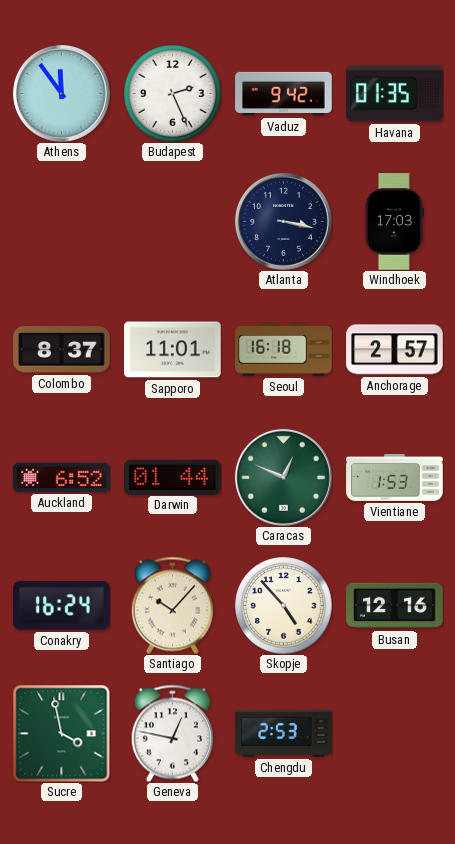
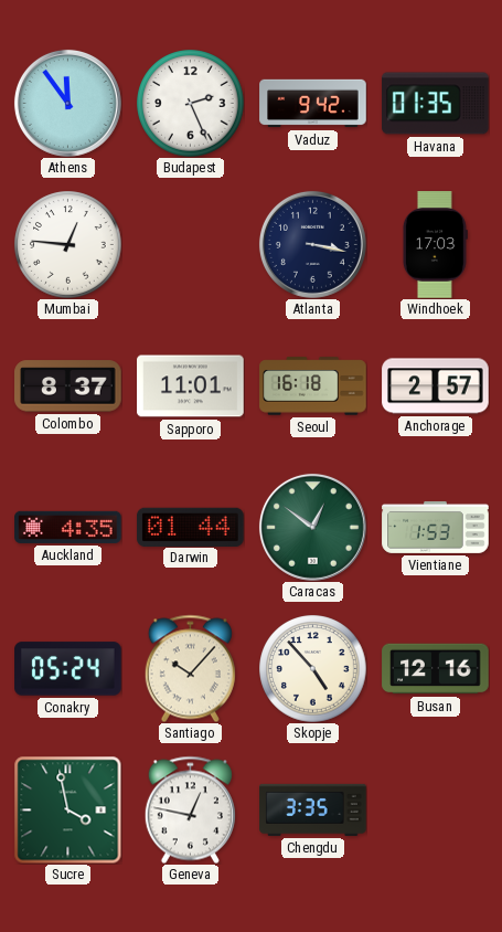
Mumbai: none -> 12:46
Auckland: 6:52 -> 4:35
Caracas: 12:49 -> 12:51
Conakry: 16:24 -> 05:24
Chengdu: 2:53 -> 3:35
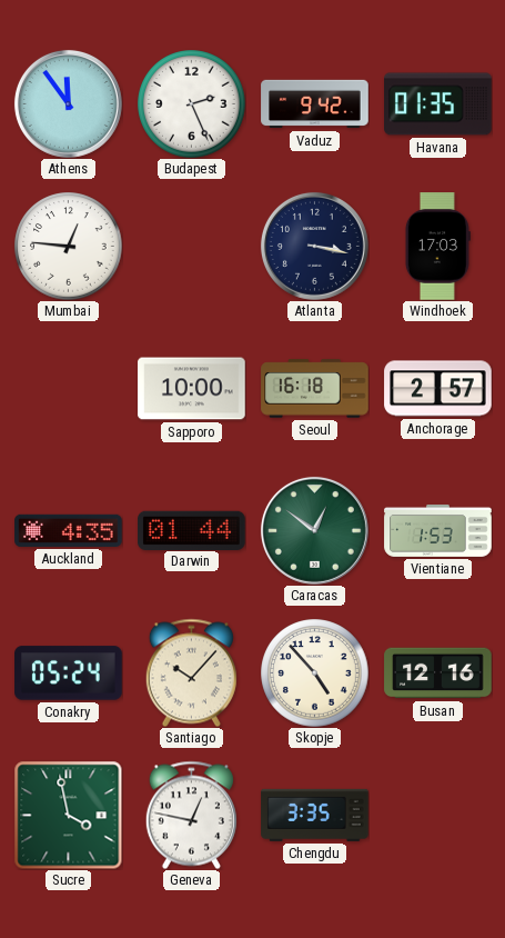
Colombo: 8:37 -> none
Sapporo: 11:01 -> 10:00
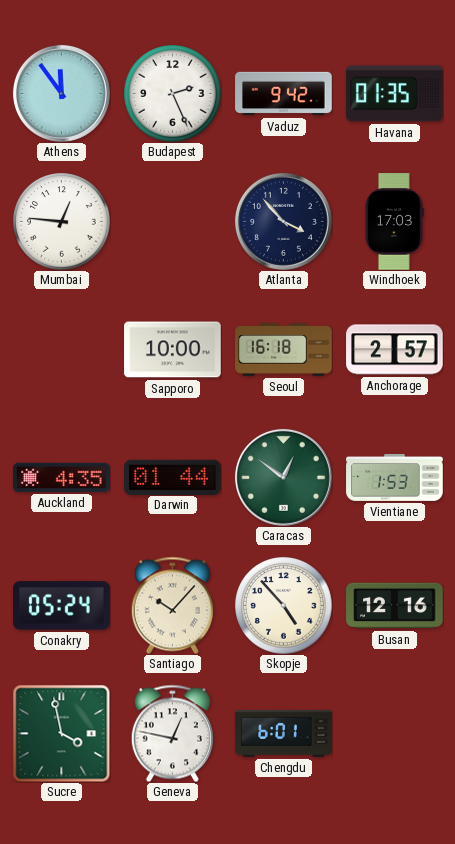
Atlanta: 3:17 -> 3:53
Chengdu: 3:35 -> 6:01
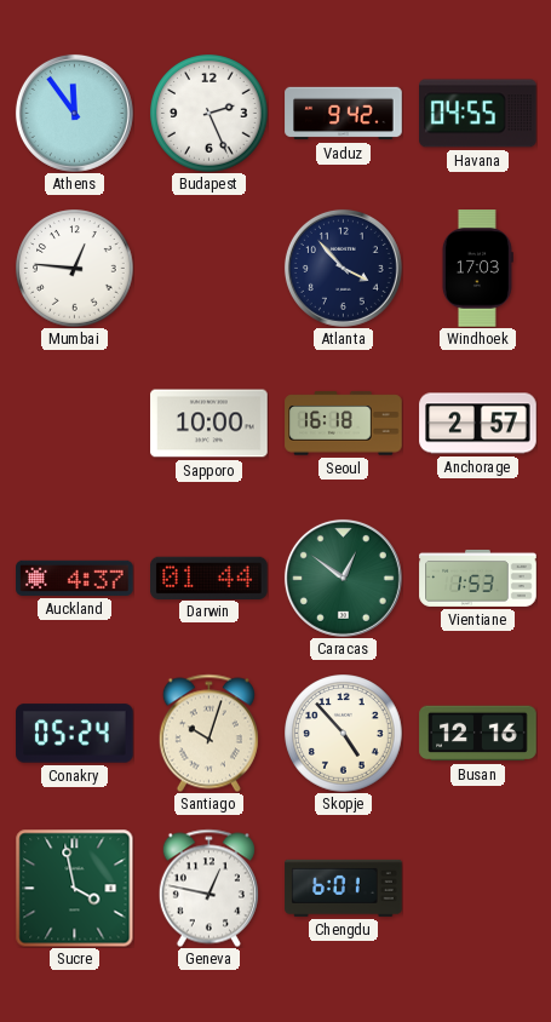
Havana: 01:35 -> 04:55
Auckland: 4:35 -> 4:37
Santiago: 10:07 -> 10:03
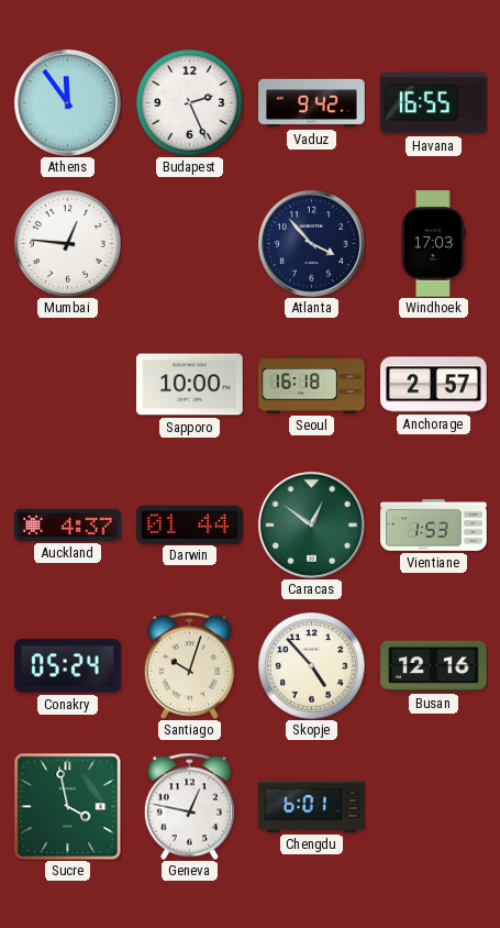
Havana: 04:55 -> 16:55
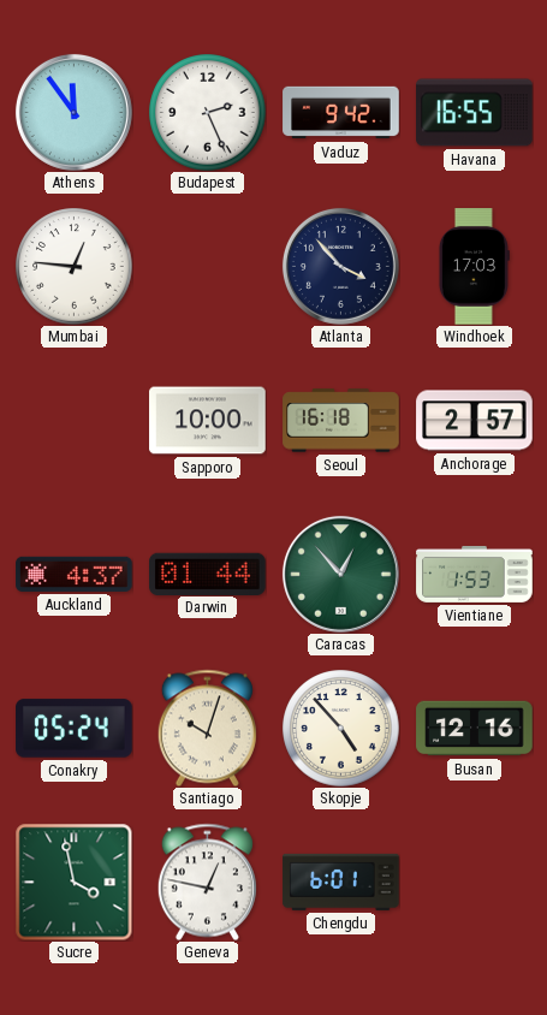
Caracas: 12:51 -> 12:53
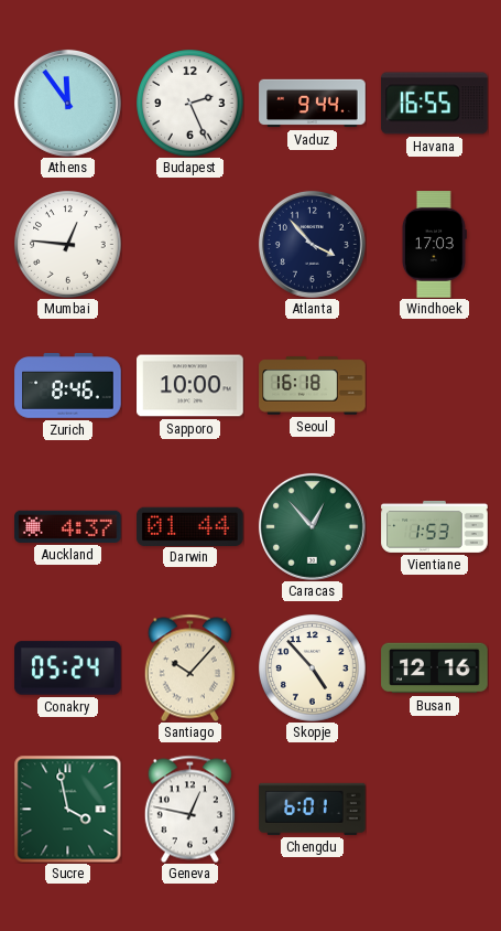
Vaduz: 9:42 -> 9:44
Zurich: none -> 8:46
Anchorage: 2:57 -> none
Santiago: 10:03 -> 10:07
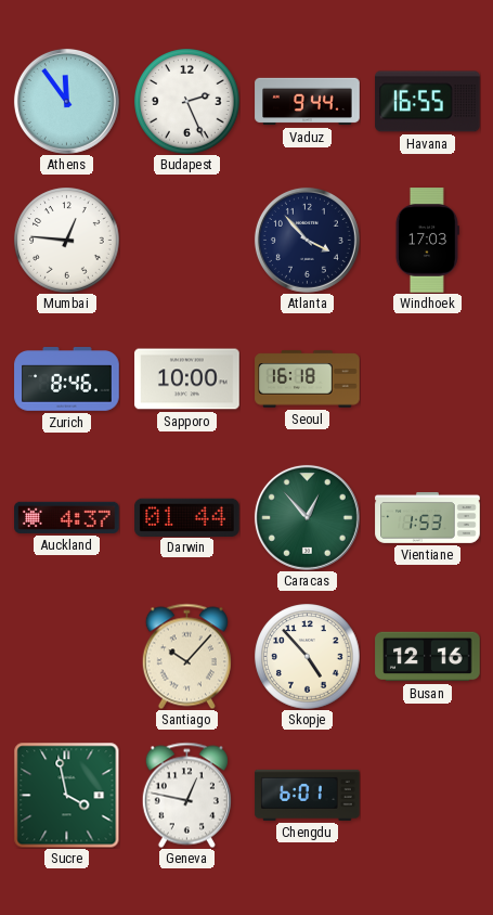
Conakry: 05:24 -> none
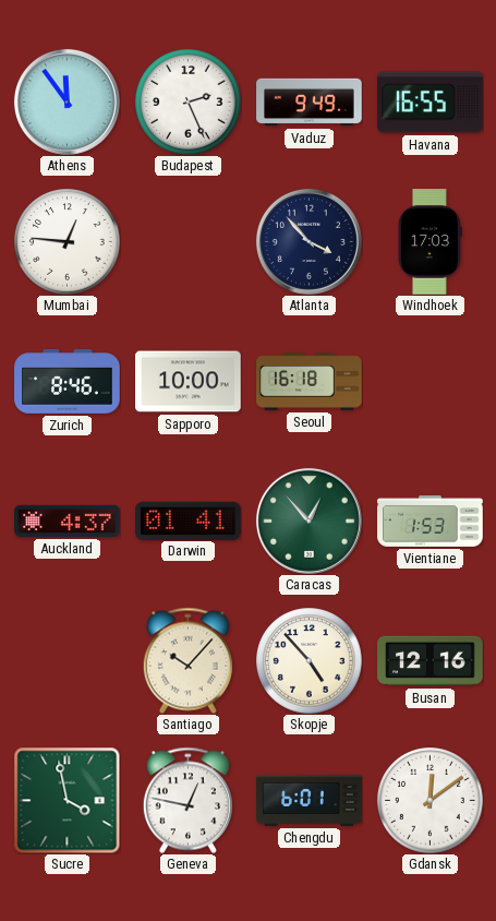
Vaduz: 9:44 -> 9:49
Darwin: 01:44 -> 01:41
Gdansk: none -> 12:09
